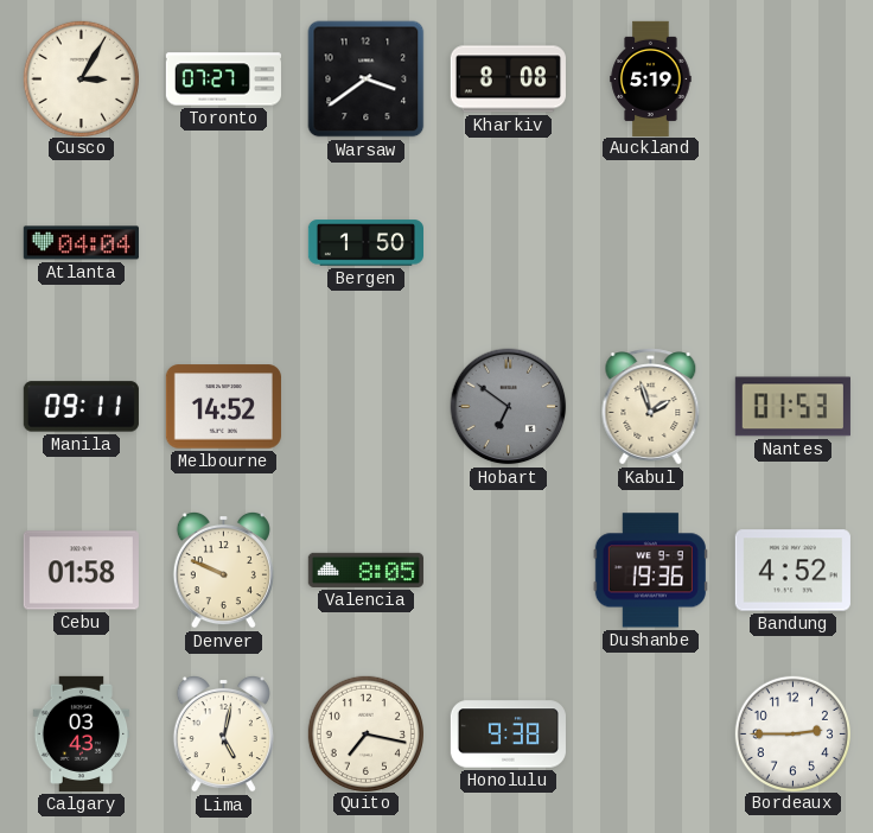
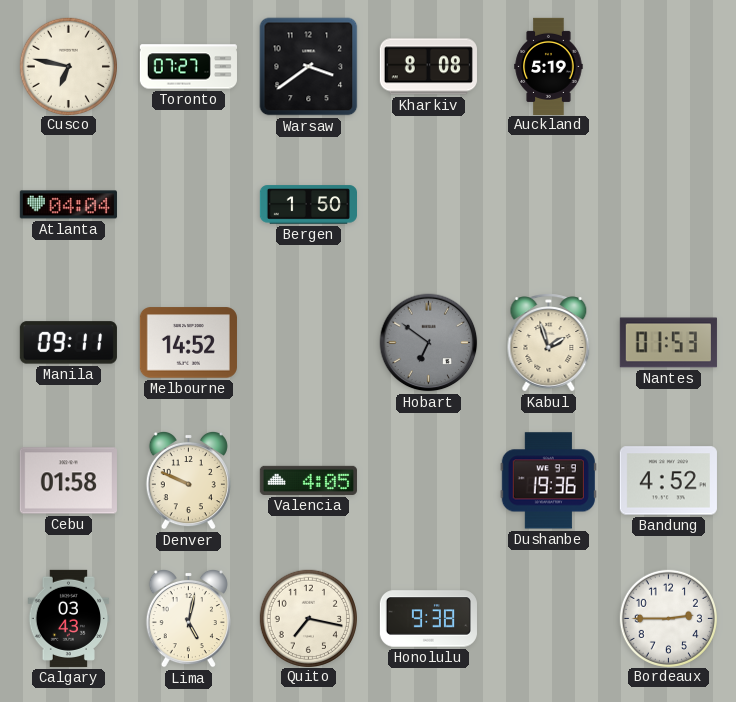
Cusco: 3:05 -> 6:47
Valencia: 8:05 -> 4:05
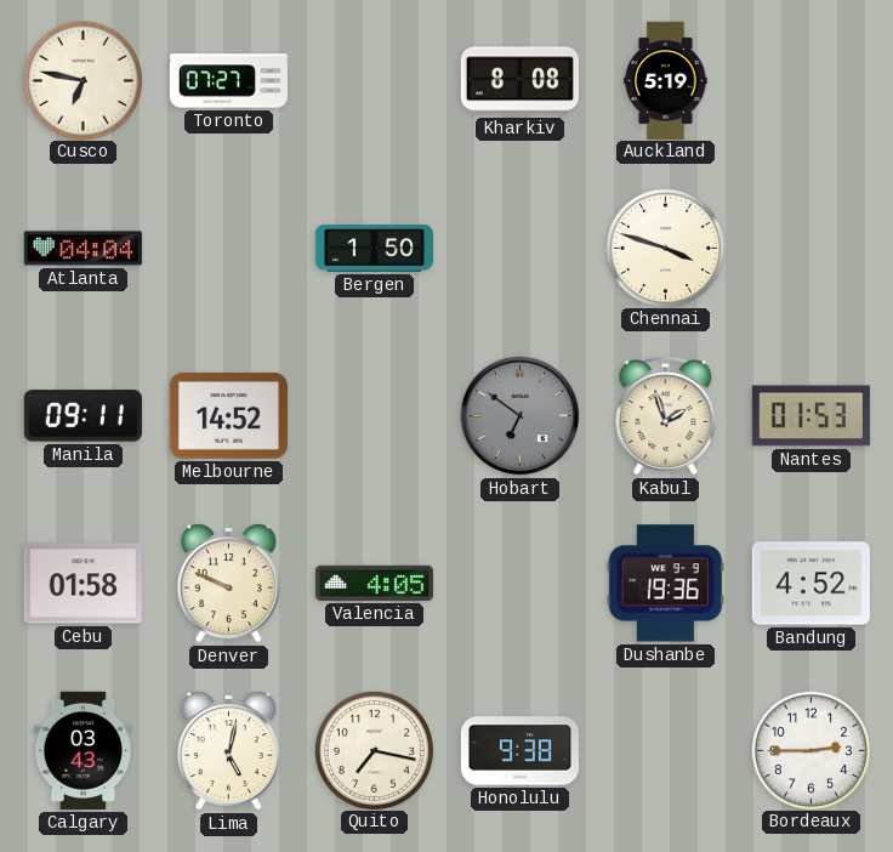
Warsaw: 3:39 -> none
Chennai: none -> 3:48
